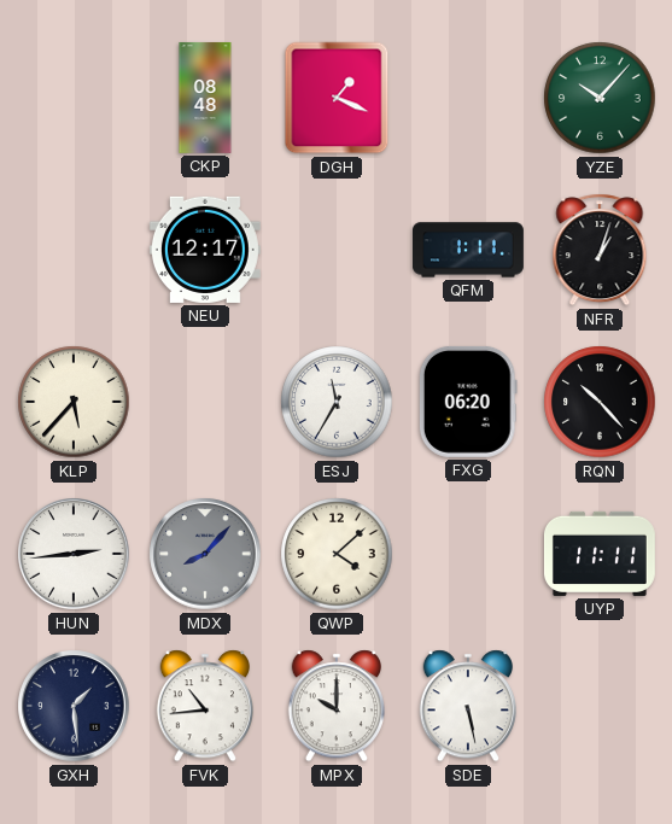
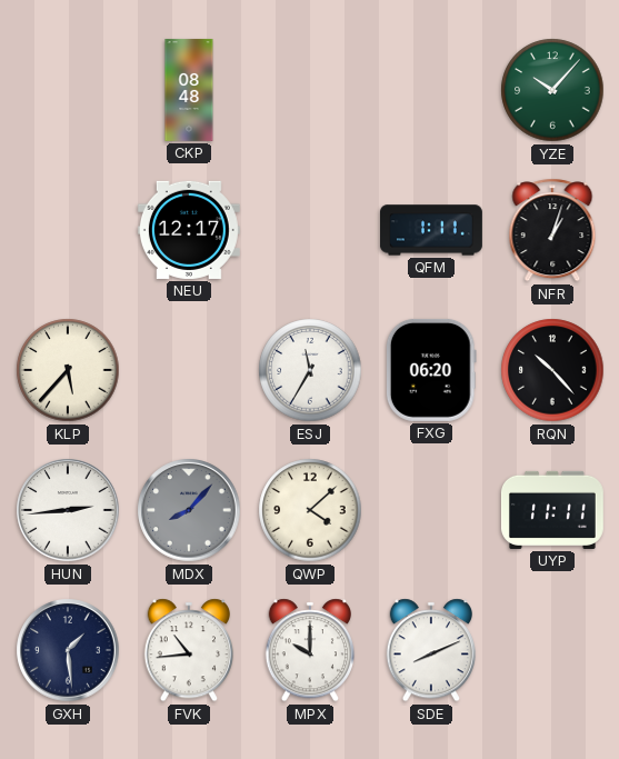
DGH: 1:19 -> none
SDE: 5:28 -> 8:11
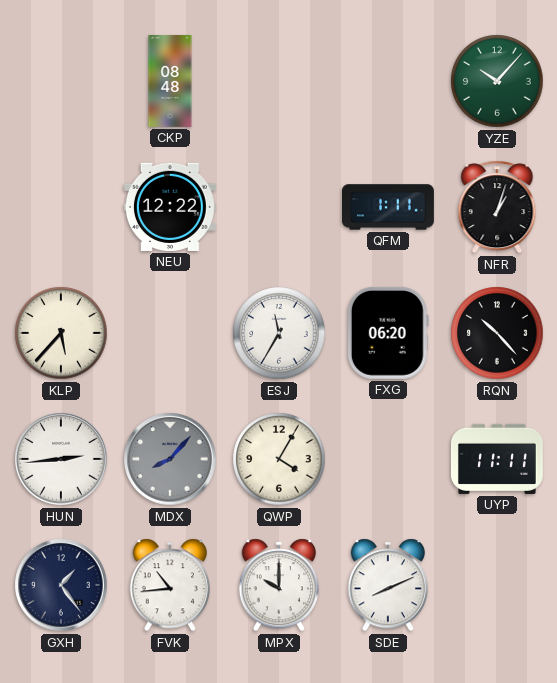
NEU: 12:17 -> 12:22
QWP: 4:08 -> 4:05
GXH: 1:29 -> 1:24
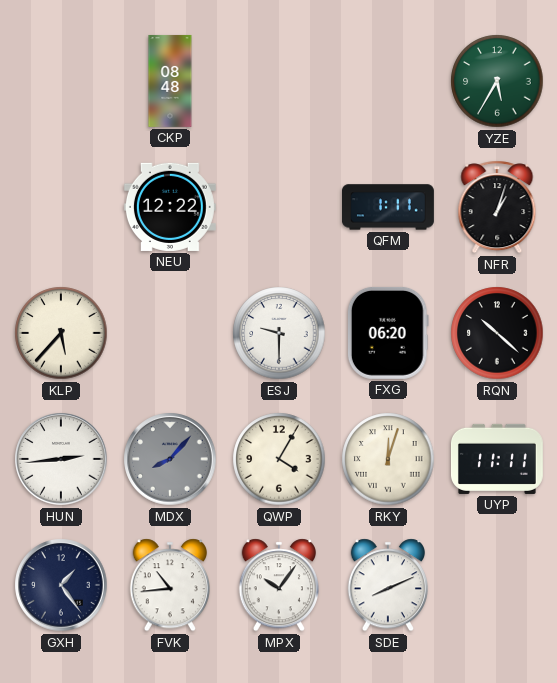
YZE: 10:07 -> 5:35
ESJ: 11:35 -> 9:30
RQN: 10:23 -> 10:22
RKY: none -> 12:03
MPX: 10:00 -> 10:06
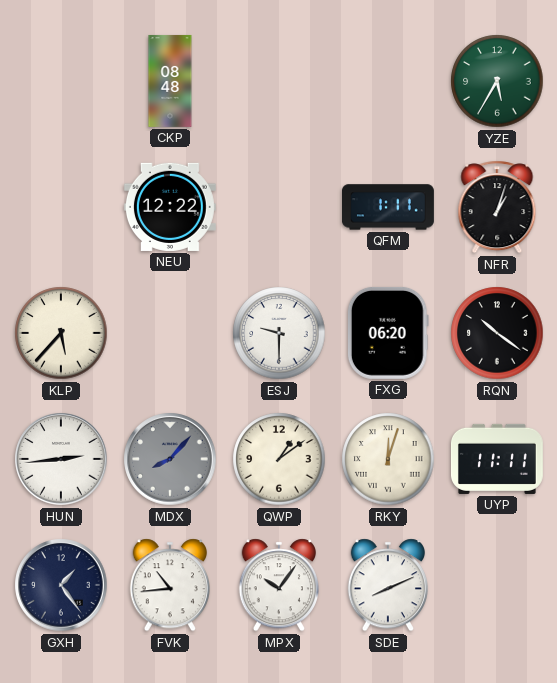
RQN: 10:22 -> 10:21
QWP: 4:05 -> 1:09
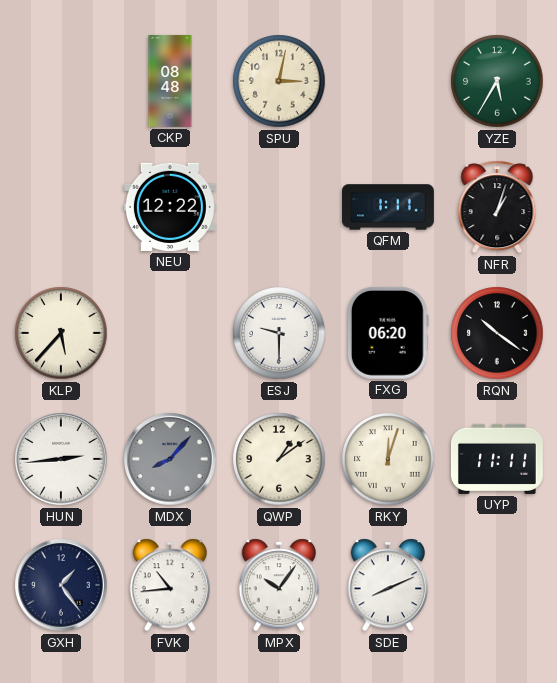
SPU: none -> 3:02
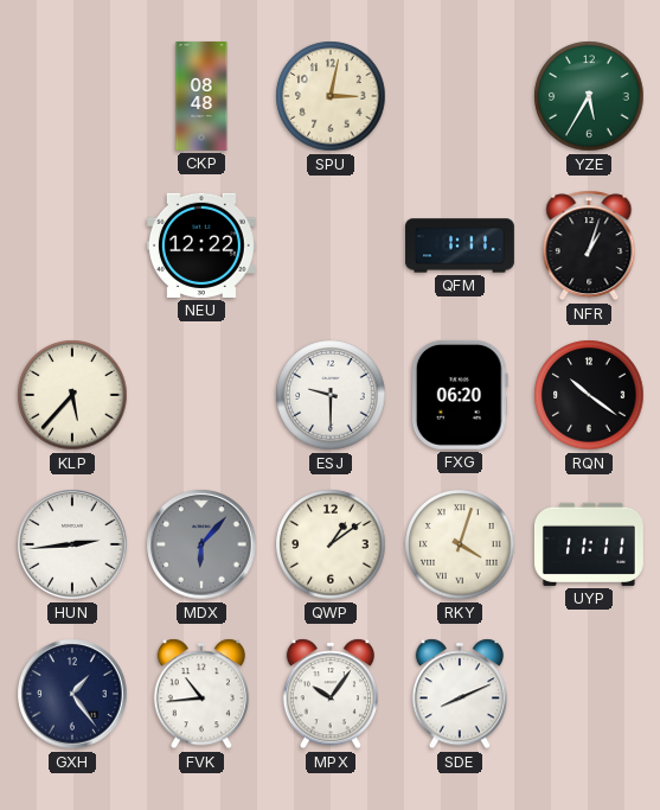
MDX: 8:07 -> 6:07
RKY: 12:03 -> 4:03
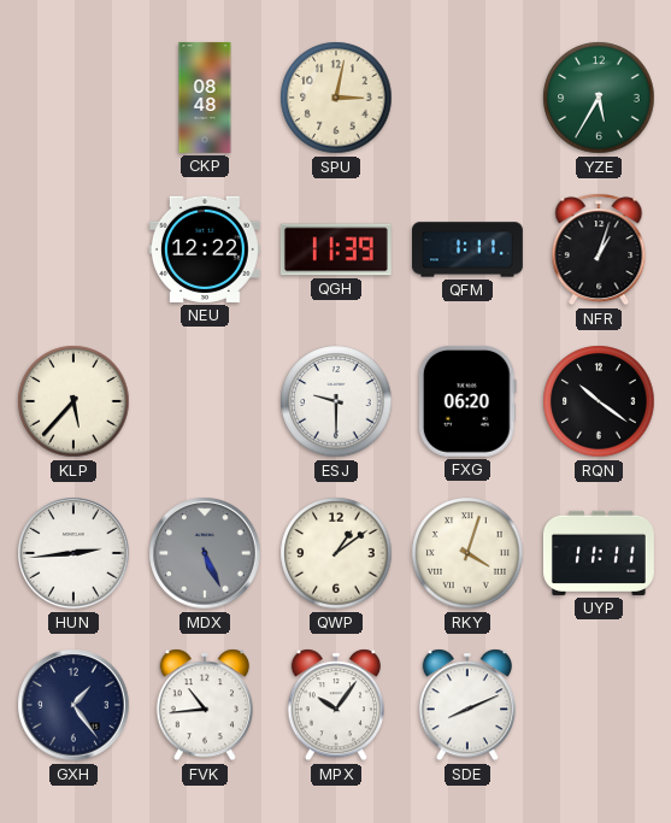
QGH: none -> 11:39
MDX: 6:07 -> 5:26
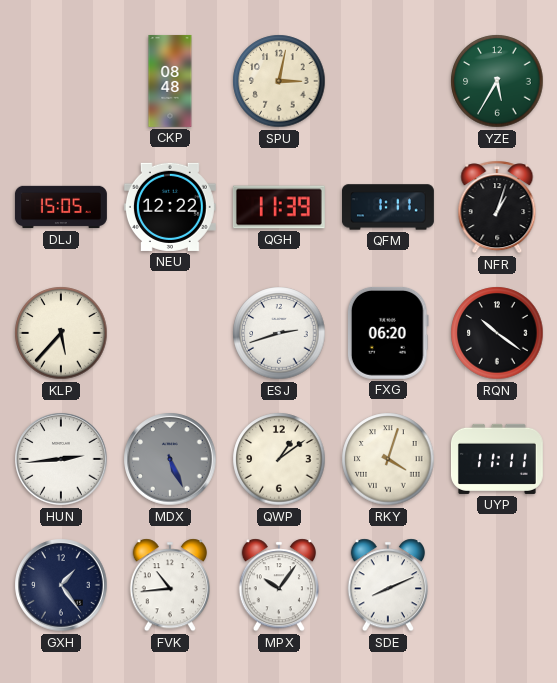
DLJ: none -> 15:05
ESJ: 9:30 -> 2:42
